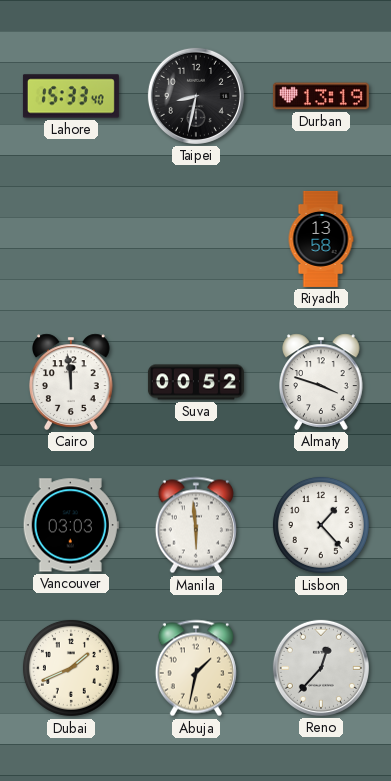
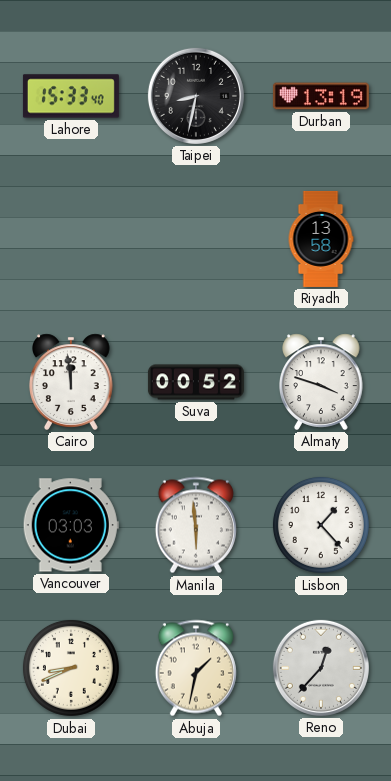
Dubai: 1:41 -> 8:41
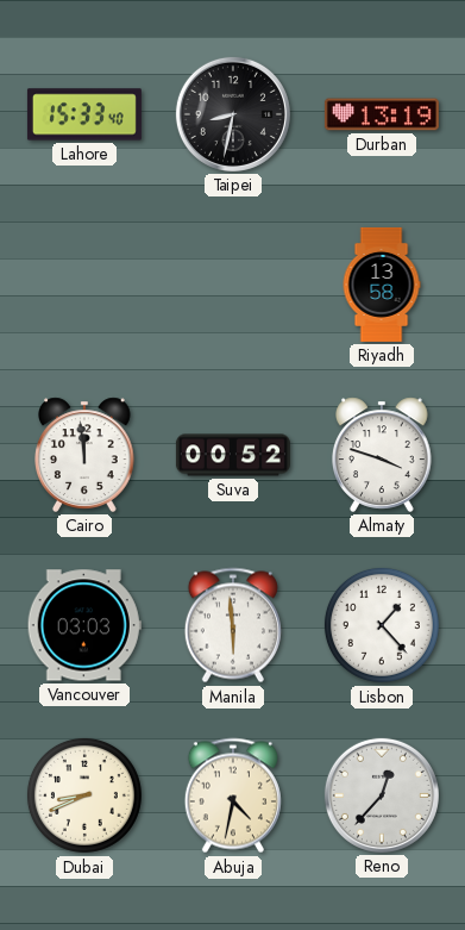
Abuja: 1:32 -> 4:32
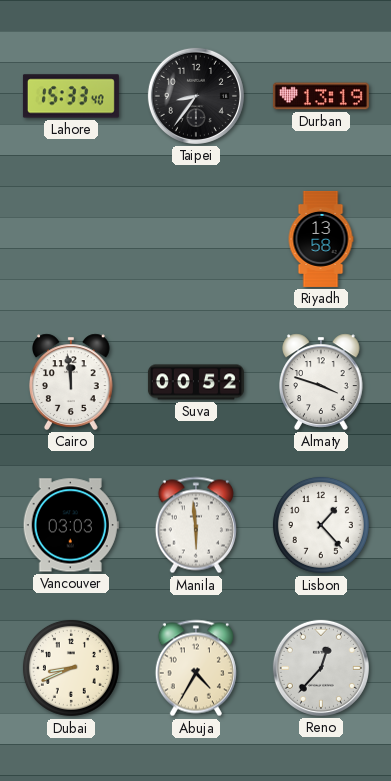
Taipei: 8:32 -> 8:36
Abuja: 4:32 -> 4:35
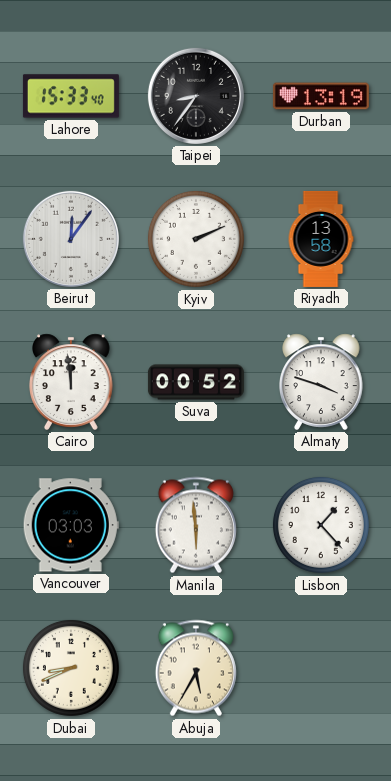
Beirut: none -> 12:06
Kyiv: none -> 2:11
Abuja: 4:35 -> 5:35
Reno: 12:37 -> none
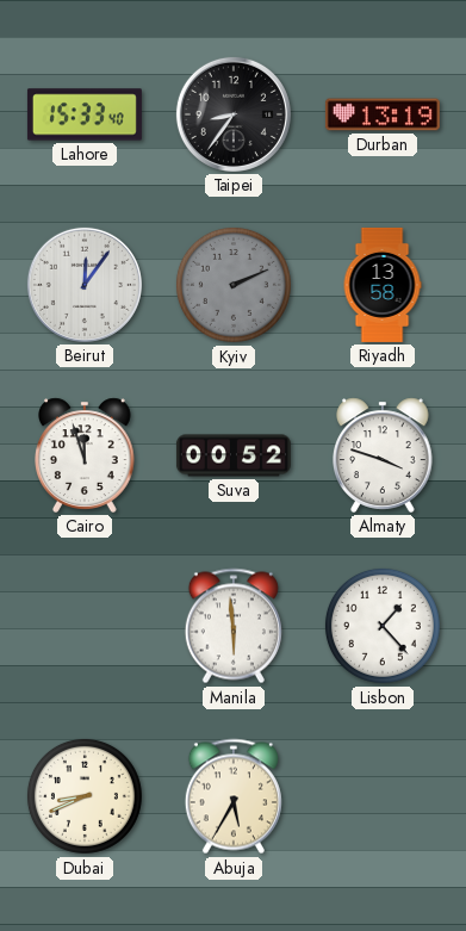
Kyiv dial: white -> grey
Cairo: 11:59 -> 11:57
Vancouver: 03:03 -> none
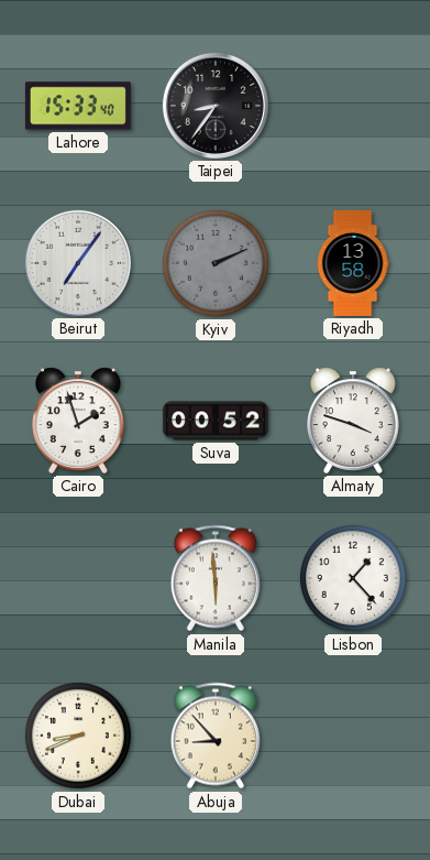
Durban: 13:19 -> none
Beirut: 12:06 -> 7:06
Cairo: 11:57 -> 1:57
Abuja: 5:35 -> 8:53
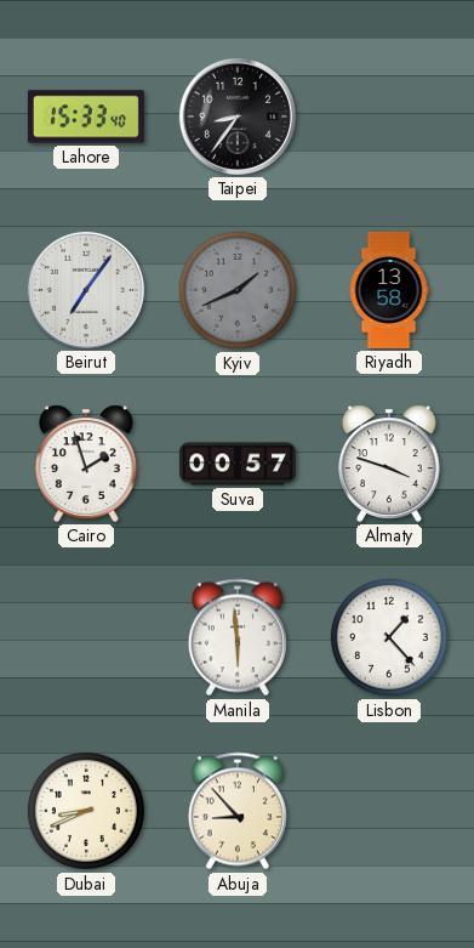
Kyiv: 2:11 -> 1:41
Suva: 00:52 -> 00:57
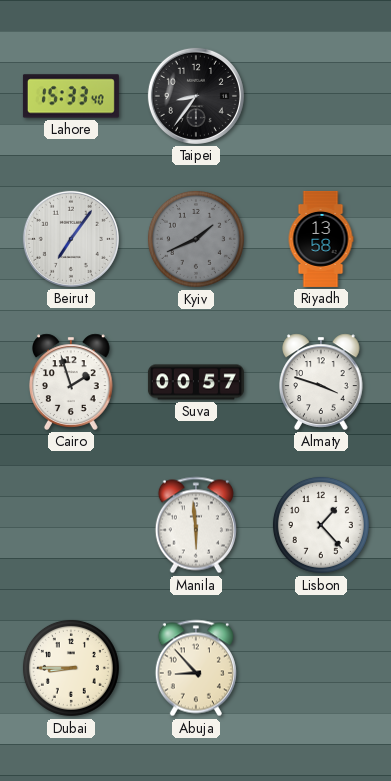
Dubai: 8:41 -> 8:45
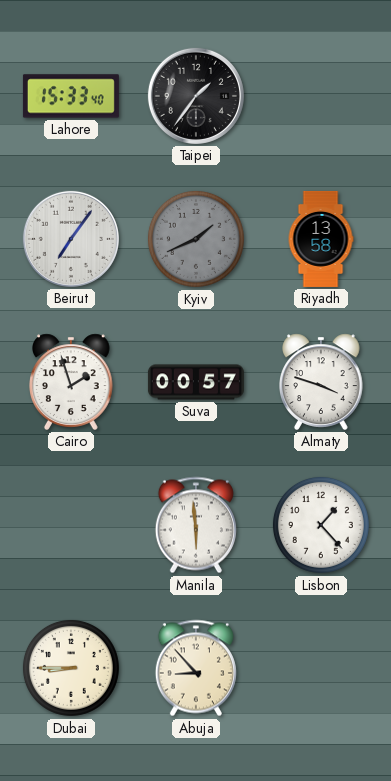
Taipei: 8:36 -> 1:36
